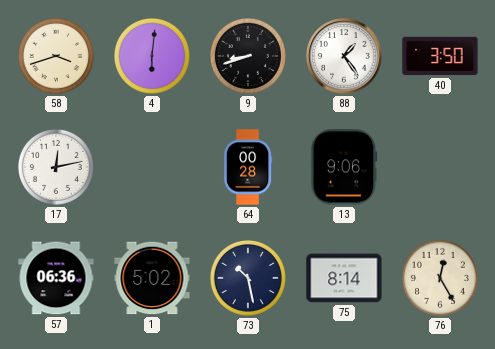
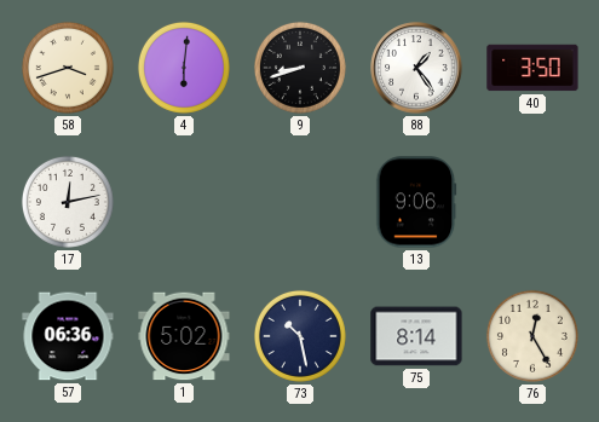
64: 00:28 -> none
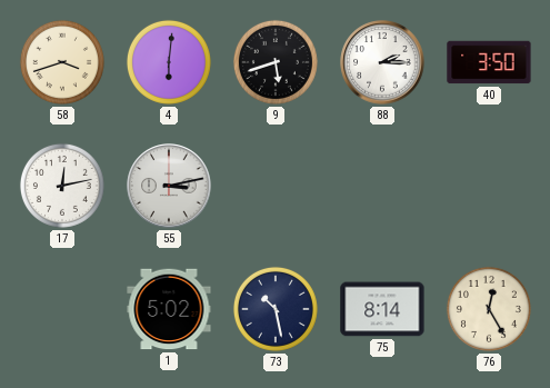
9: 8:42 -> 5:42
88: 1:24 -> 2:15
55: none -> 3:13
13: 9:06 -> none
57: 06:36 -> none
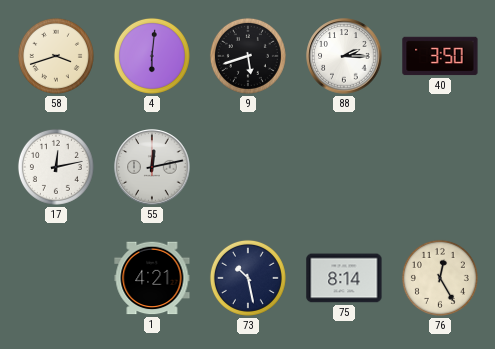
55: 3:13 -> 12:13
1: 5:02 -> 4:21
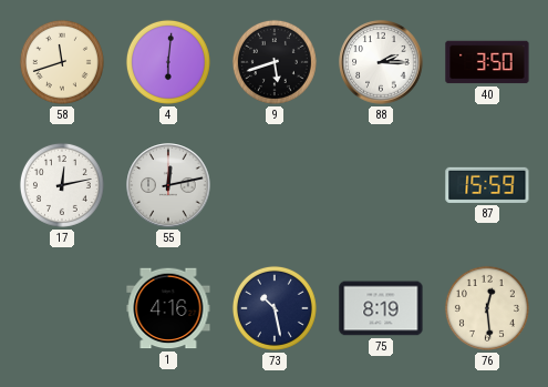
58: 3:42 -> 11:42
87: none -> 15:59
1: 4:21 -> 4:16
75: 8:14 -> 8:19
76: 12:25 -> 12:29
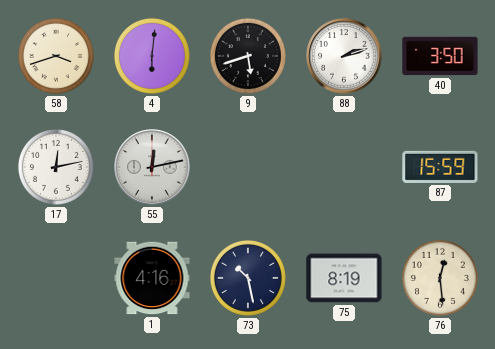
58: 11:42 -> 3:42
88: 2:15 -> 2:12
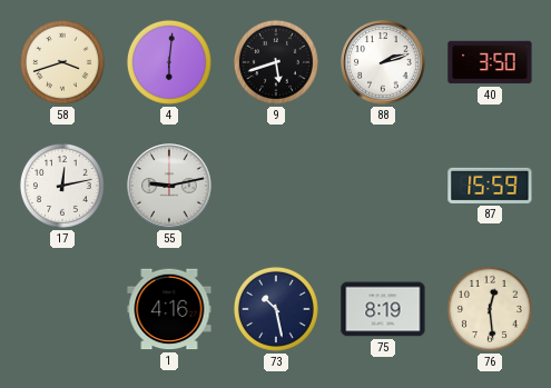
55: 12:13 -> 9:13
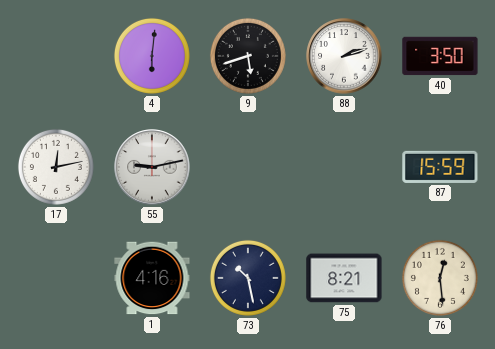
58: 3:42 -> none
75: 8:19 -> 8:21
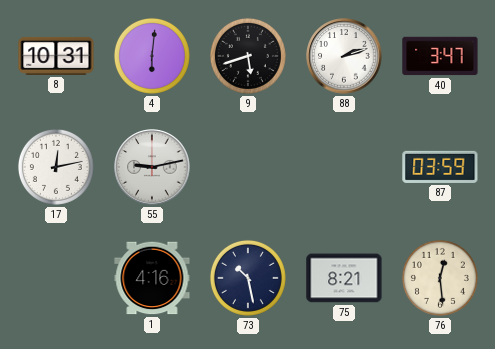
8: none -> 10:31
40: 3:50 -> 3:47
87: 15:59 -> 03:59
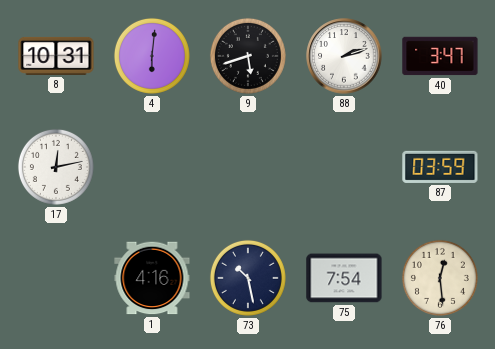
55: 9:13 -> none
75: 8:21 -> 7:54
